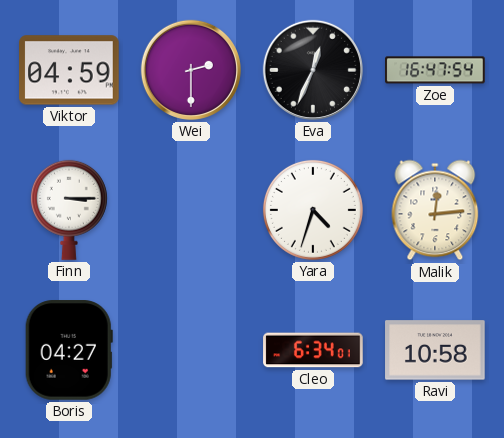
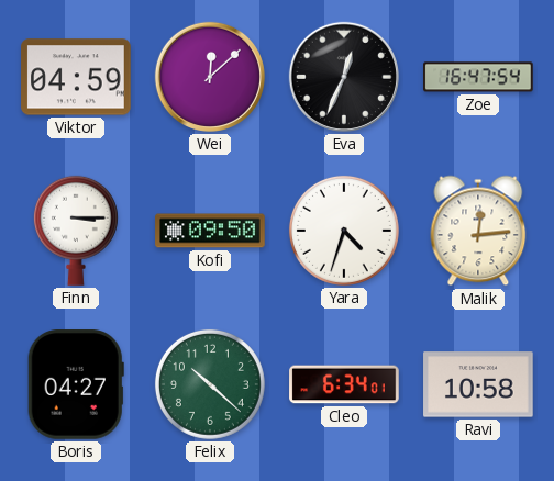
Wei: 2:30 -> 12:08
Kofi: none -> 09:50
Felix: none -> 10:22
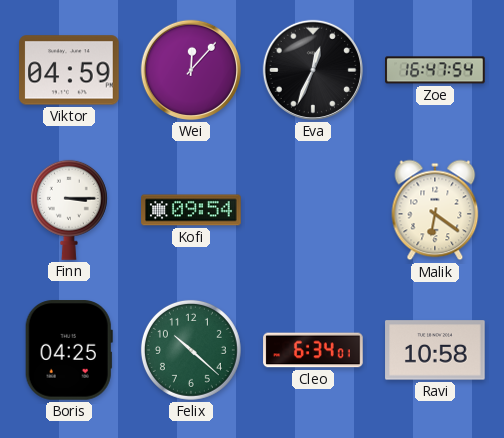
Wei: 12:08 -> 12:07
Kofi: 09:50 -> 09:54
Yara: 4:33 -> none
Malik: 12:14 -> 6:21
Boris: 04:27 -> 04:25
